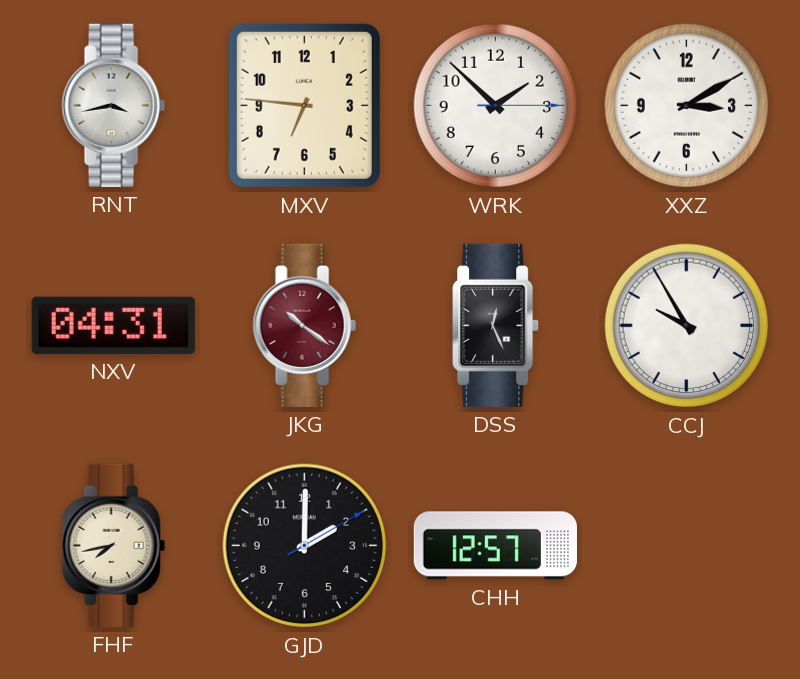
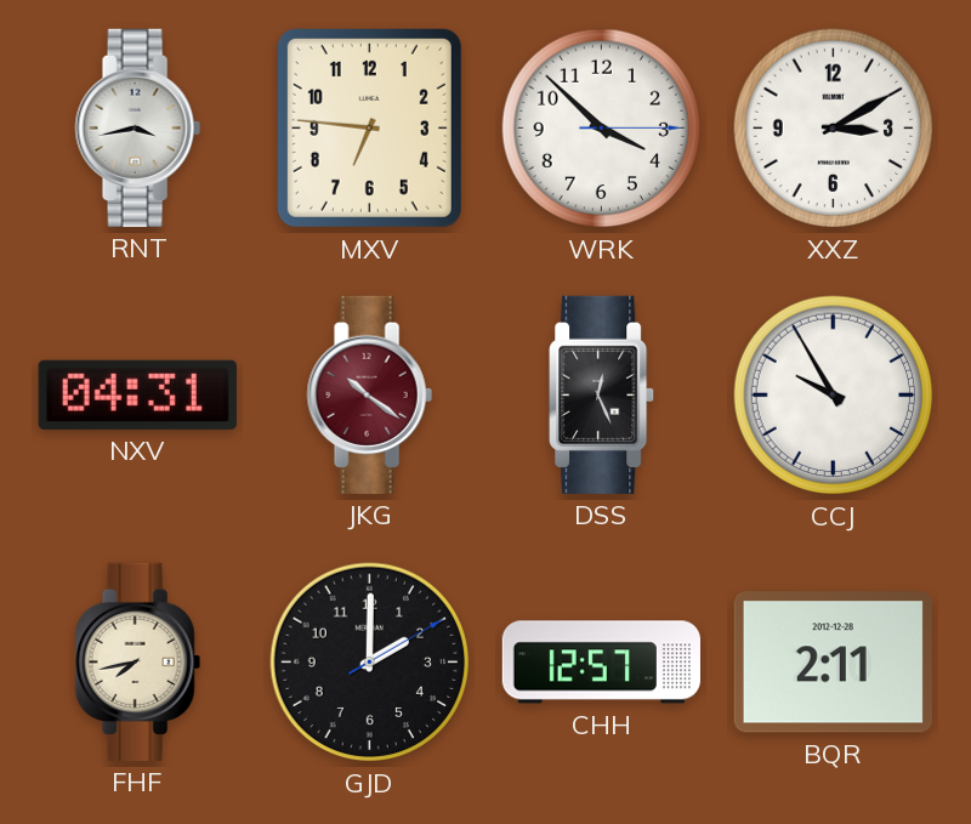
WRK: 1:52 -> 3:52
BQR: none -> 2:11
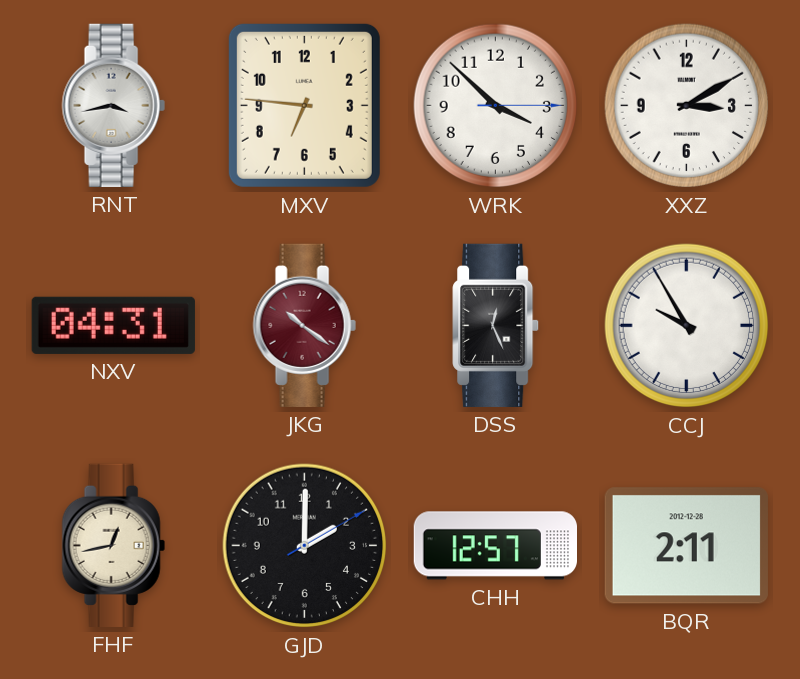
FHF: 7:43 -> 12:43
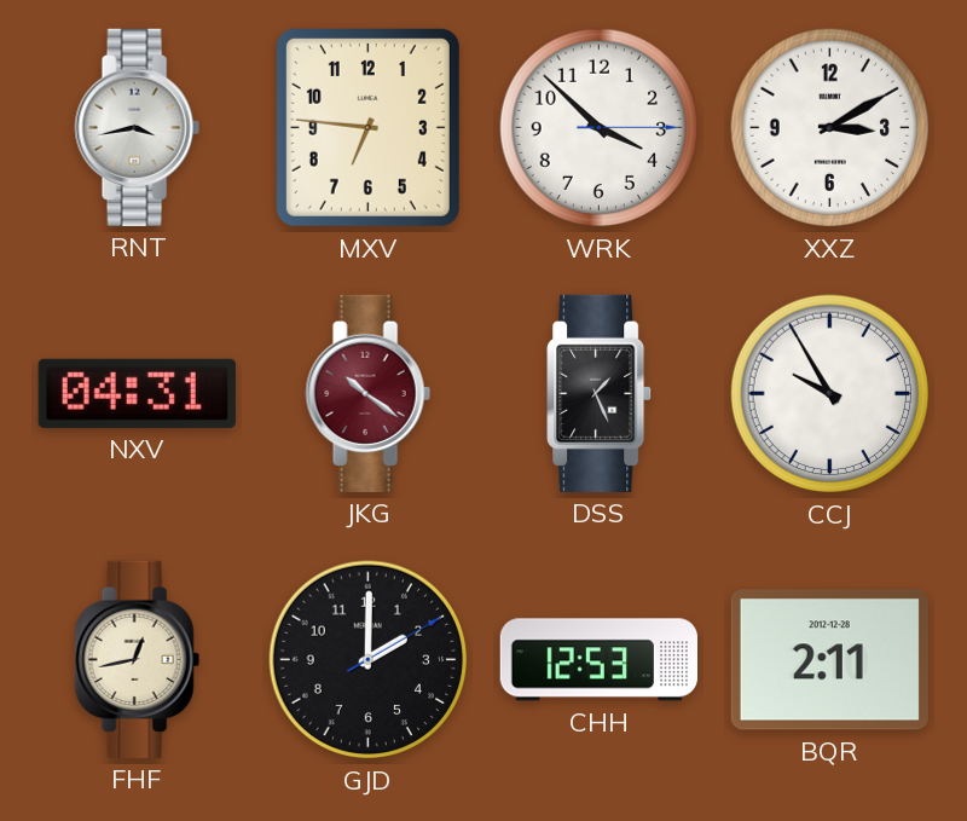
DSS: 12:26 -> 1:26
CHH: 12:57 -> 12:53
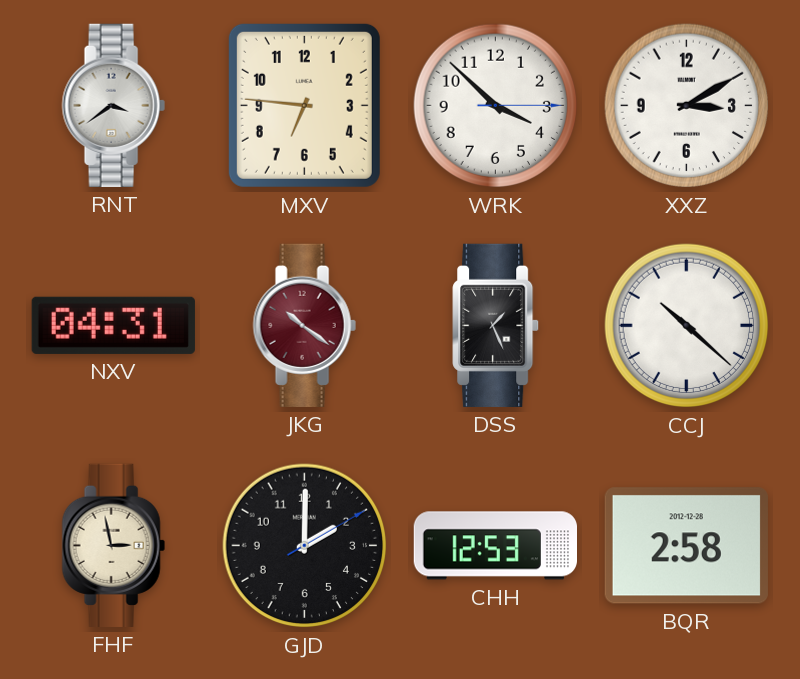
RNT: 3:43 -> 3:39
CCJ: 9:55 -> 10:22
FHF: 12:43 -> 2:58
BQR: 2:11 -> 2:58
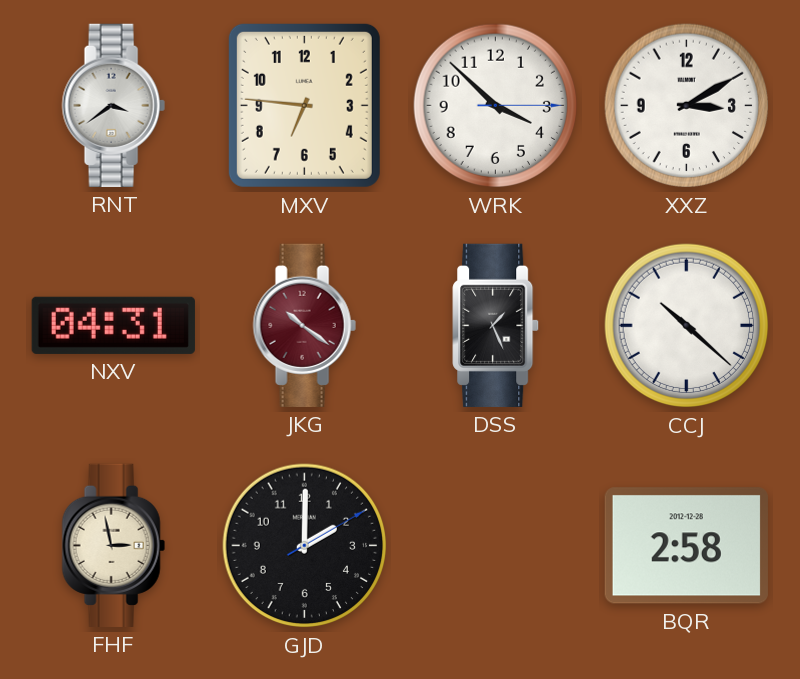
CHH: 12:53 -> none
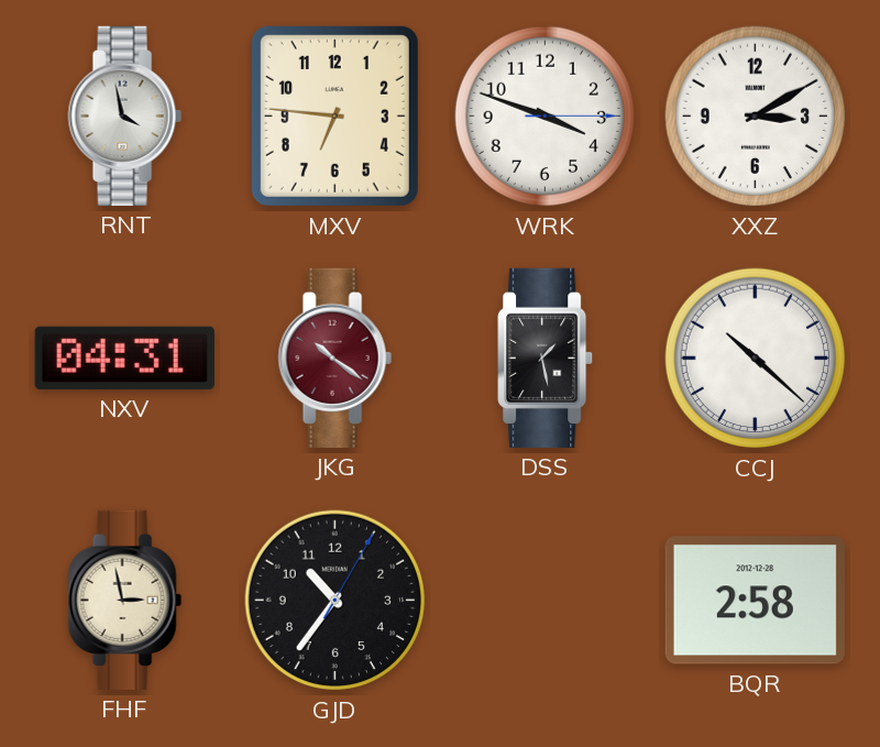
RNT: 3:39 -> 3:58
WRK: 3:52 -> 3:48
DSS: 1:26 -> 1:28
GJD: 2:00 -> 10:36
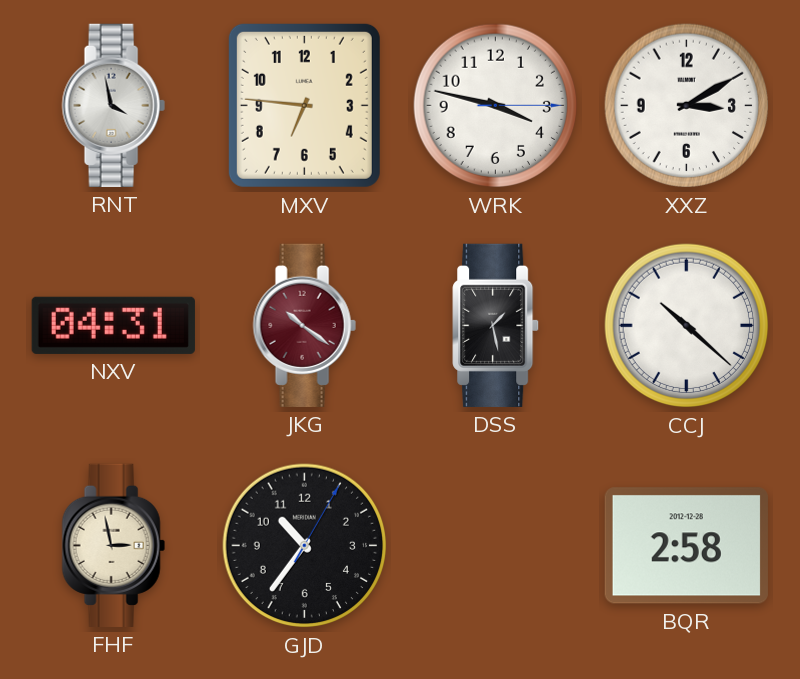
WRK: 3:48 -> 3:47
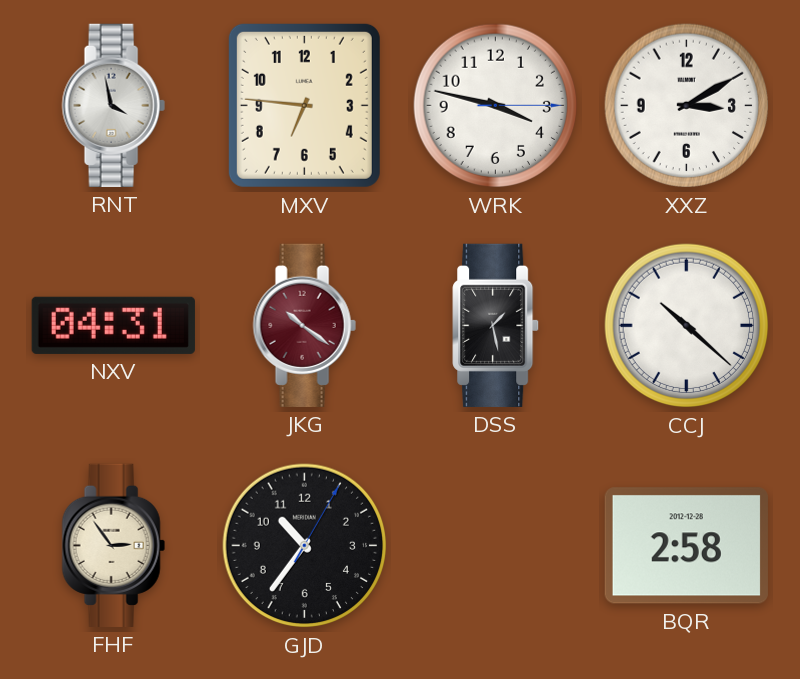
FHF: 2:58 -> 2:54
